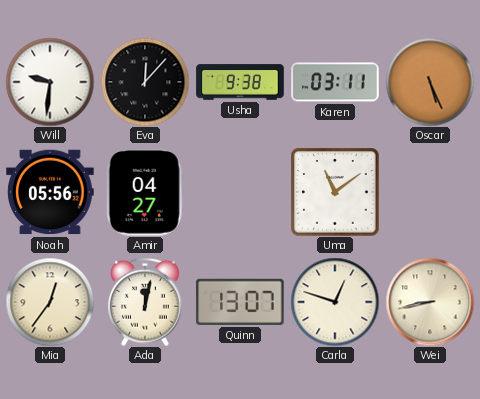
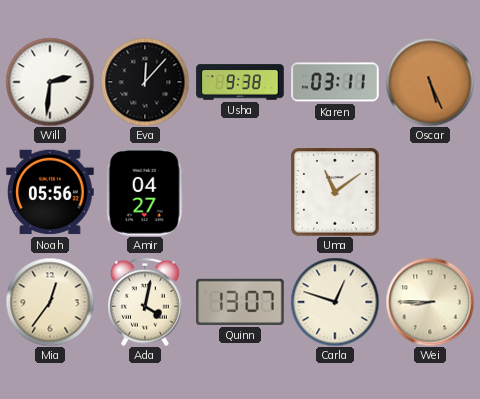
Will: 9:31 -> 2:31
Ada: 12:02 -> 4:02
Wei: 8:43 -> 8:45
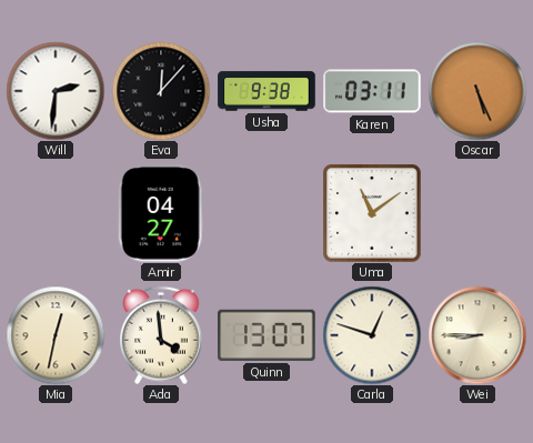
Noah: 05:56 -> none
Mia: 12:36 -> 12:32
Ada: 4:02 -> 3:59
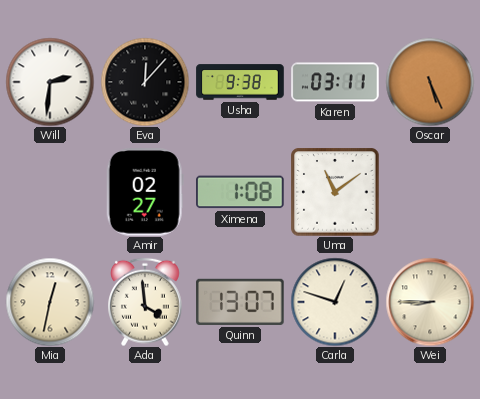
Amir: 04:27 -> 02:27
Ximena: none -> 1:08
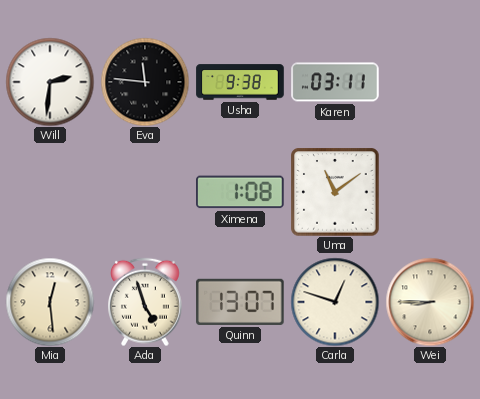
Eva: 12:07 -> 11:46
Oscar: 5:26 -> none
Amir: 02:27 -> none
Mia: 12:32 -> 12:29
Ada: 3:59 -> 4:57
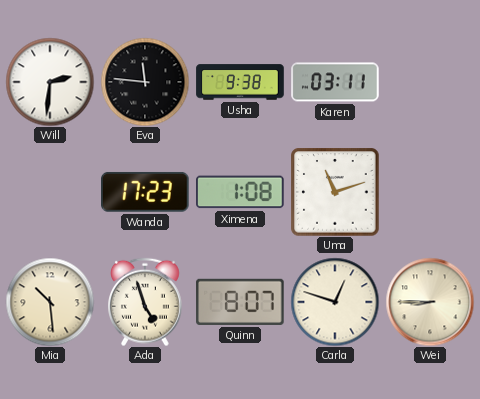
Wanda: none -> 17:23
Uma: 11:09 -> 11:12
Mia: 12:29 -> 10:29
Quinn: 13:07 -> 8:07
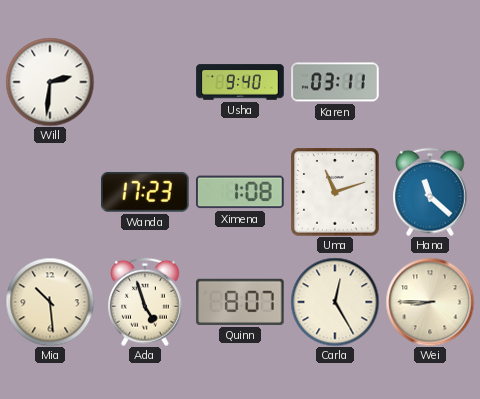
Eva: 11:46 -> none
Usha: 9:38 -> 9:40
Hana: none -> 11:22
Carla: 12:48 -> 12:25
